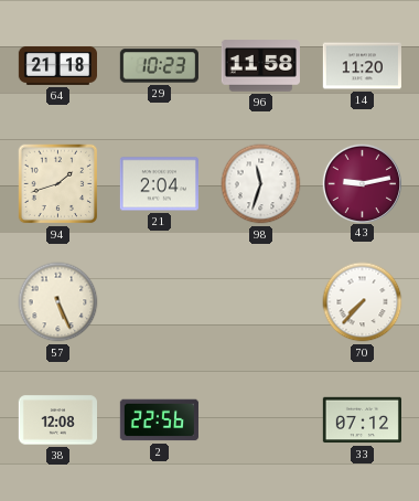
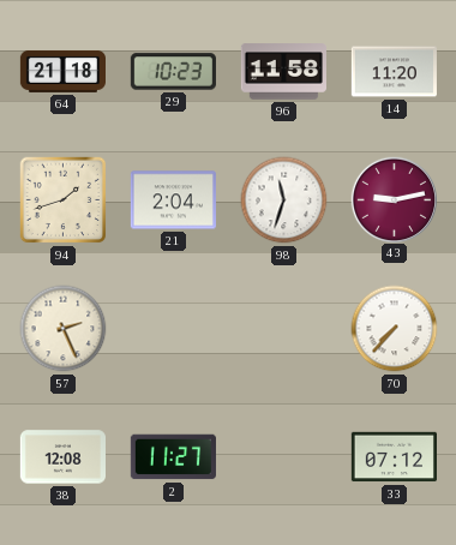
57: 5:26 -> 2:26
2: 22:56 -> 11:27
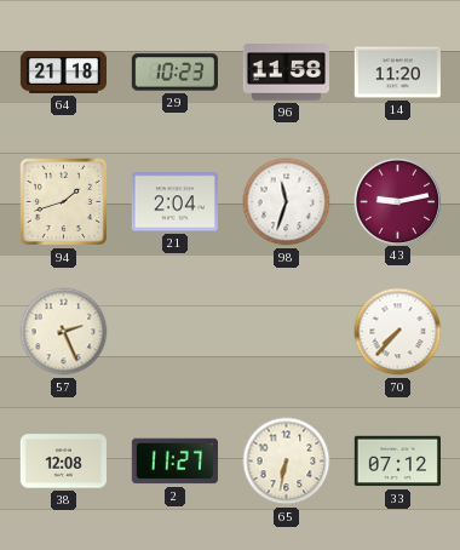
65: none -> 6:32
